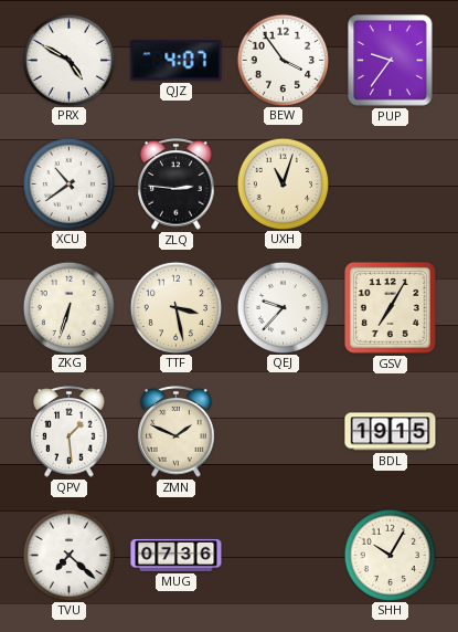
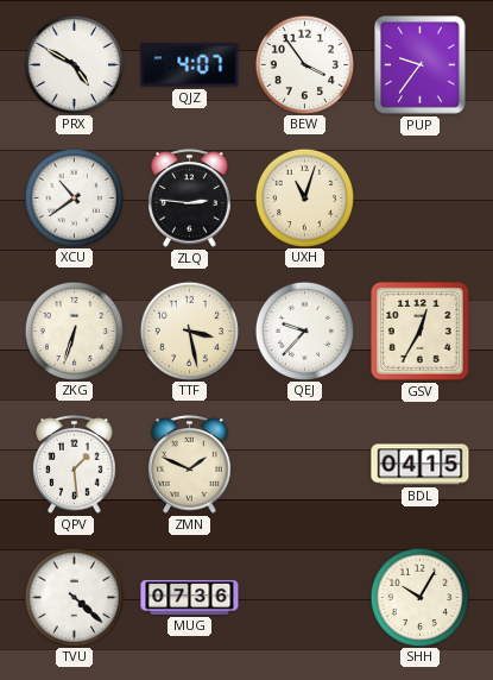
GSV: 7:05 -> 12:35
BDL: 19:15 -> 04:15
TVU: 7:22 -> 4:22
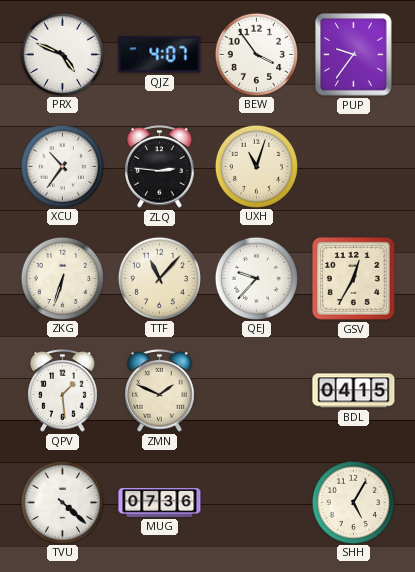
PRX: 4:50 -> 4:49
XCU: 10:39 -> 10:36
TTF: 3:28 -> 11:07
SHH: 10:05 -> 5:05
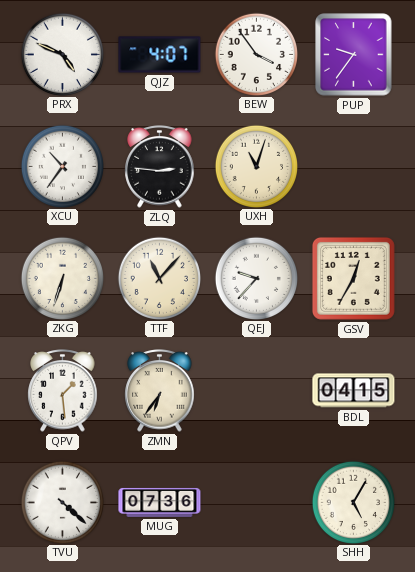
ZMN: 1:49 -> 6:36
